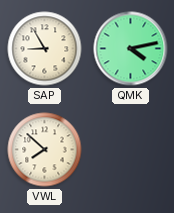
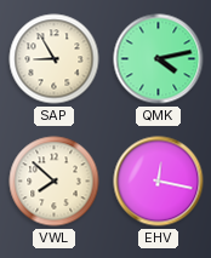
EHV: none -> 12:17
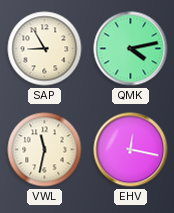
VWL: 7:52 -> 11:32
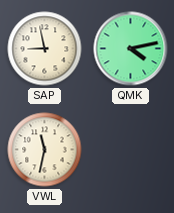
SAP: 8:55 -> 8:58
EHV: 12:17 -> none
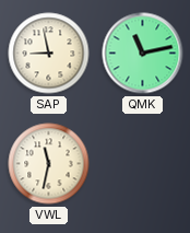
QMK: 4:13 -> 11:13
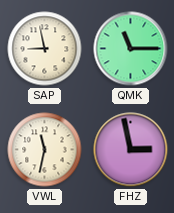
QMK: 11:13 -> 11:15
FHZ: none -> 2:58
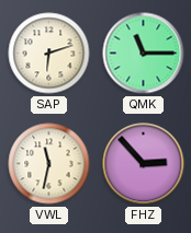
SAP: 8:58 -> 6:12
FHZ: 2:58 -> 2:53
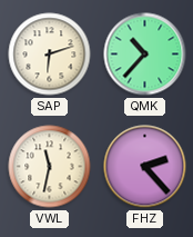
QMK: 11:15 -> 10:37
FHZ: 2:53 -> 2:23
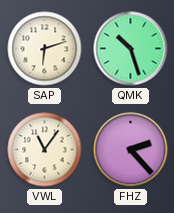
QMK: 10:37 -> 10:27
VWL: 11:32 -> 11:06
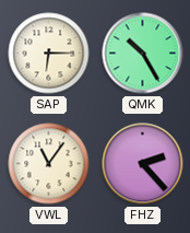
SAP: 6:12 -> 6:15
QMK: 10:27 -> 10:25
